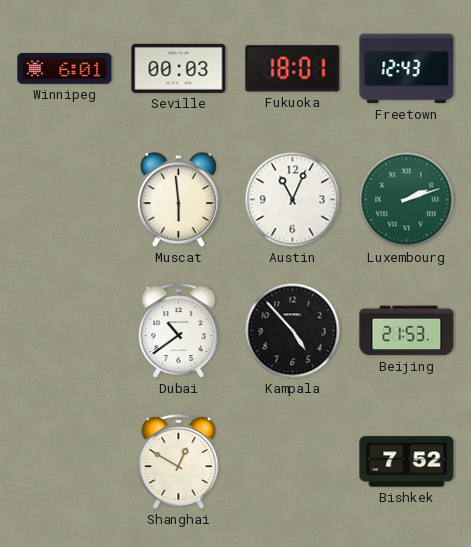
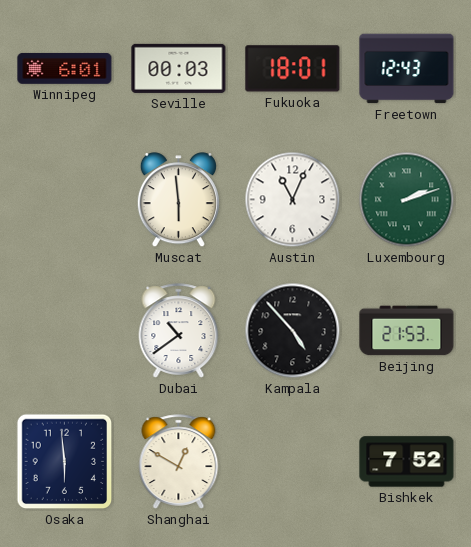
Osaka: none -> 5:59
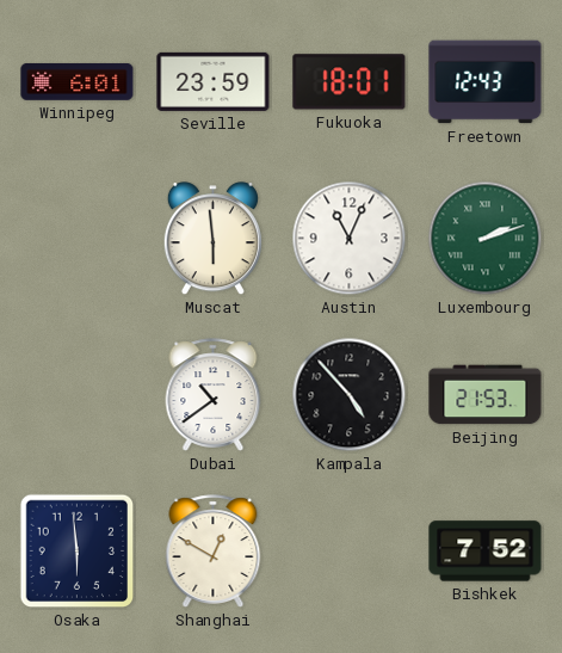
Seville: 00:03 -> 23:59
